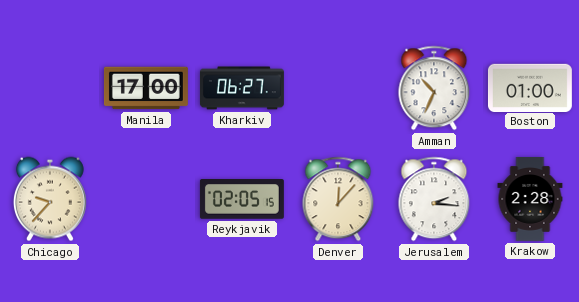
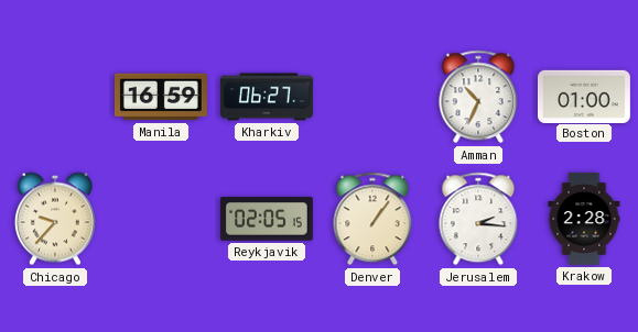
Manila: 17:00 -> 16:59
Denver: 12:07 -> 1:06
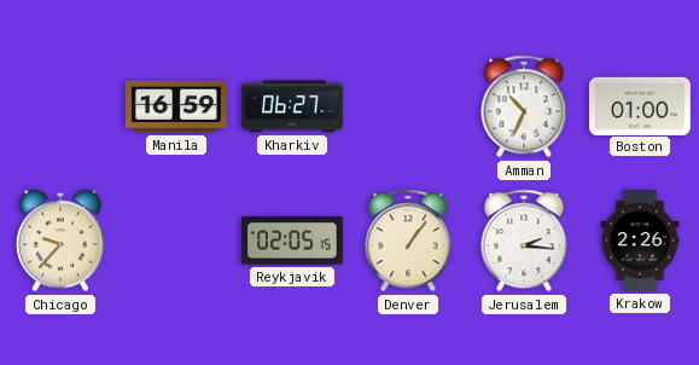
Krakow: 2:28 -> 2:26
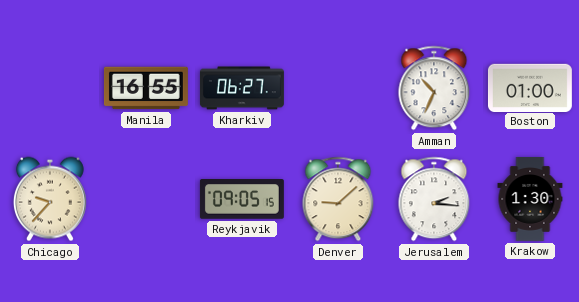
Manila: 16:59 -> 16:55
Reykjavik: 02:05 -> 09:05
Denver: 1:06 -> 9:08
Krakow: 2:26 -> 1:30
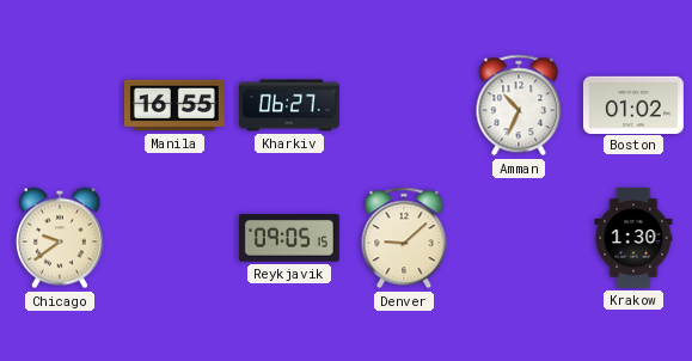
Boston: 01:00 -> 01:02
Chicago: 9:37 -> 9:39
Jerusalem: 2:16 -> none
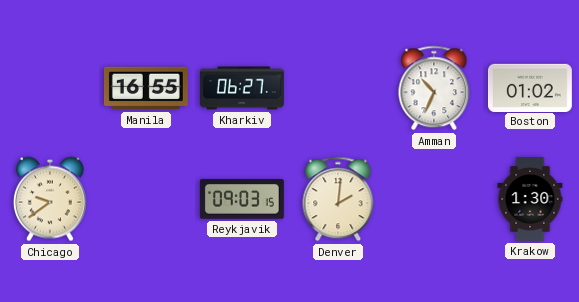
Reykjavik: 09:05 -> 09:03
Denver: 9:08 -> 2:01
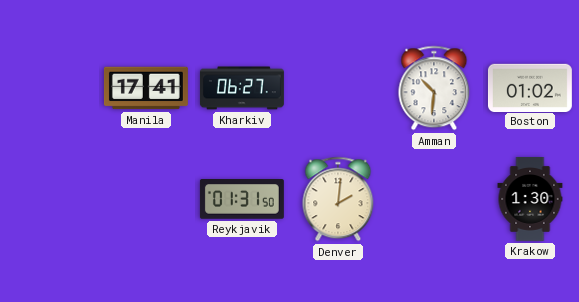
Manila: 16:55 -> 17:41
Amman: 10:34 -> 10:31
Chicago: 9:39 -> none
Reykjavik: 09:03 -> 01:31
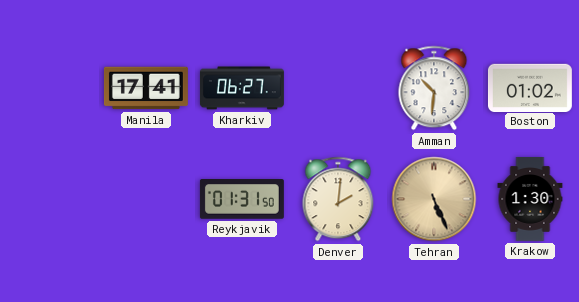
Tehran: none -> 5:26
